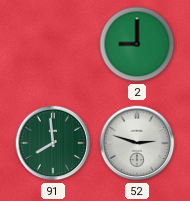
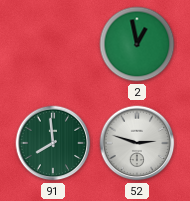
2: 9:00 -> 12:58
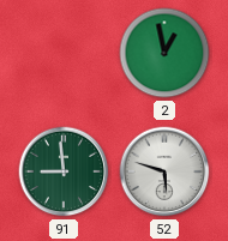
91: 7:59 -> 8:59
52: 2:48 -> 5:48
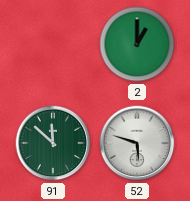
2: 12:58 -> 1:00
91: 8:59 -> 11:52
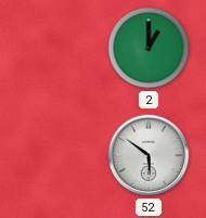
91: 11:52 -> none
52: 5:48 -> 5:51
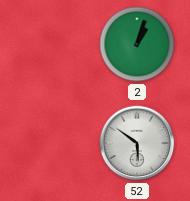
2: 1:00 -> 1:03
